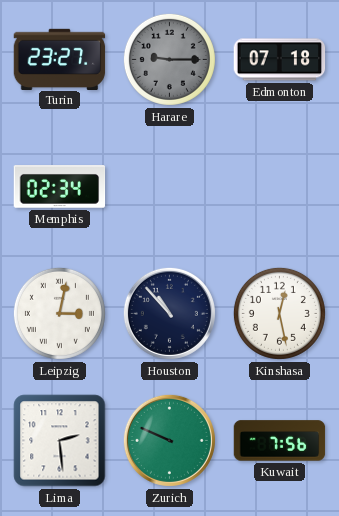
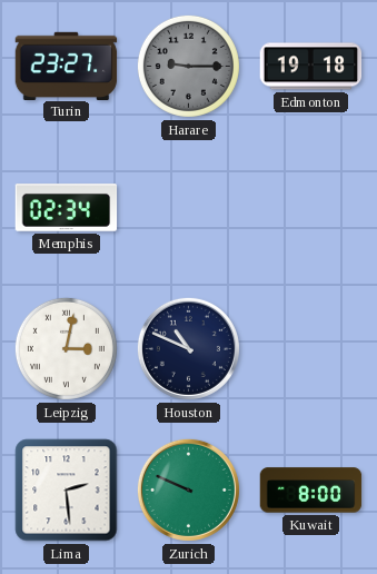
Edmonton: 07:18 -> 19:18
Houston: 10:53 -> 10:49
Kinshasa: 12:28 -> none
Kuwait: 7:56 -> 8:00
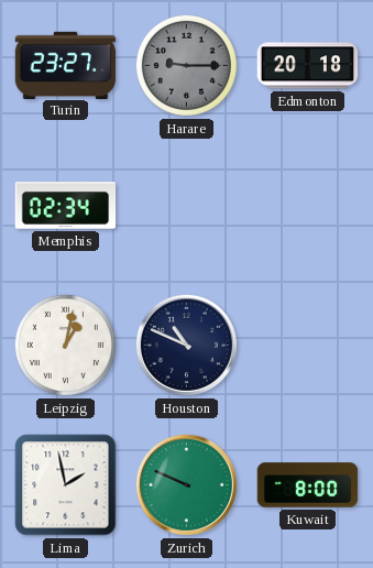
Edmonton: 19:18 -> 20:18
Leipzig: 3:02 -> 1:02
Lima: 2:29 -> 1:58
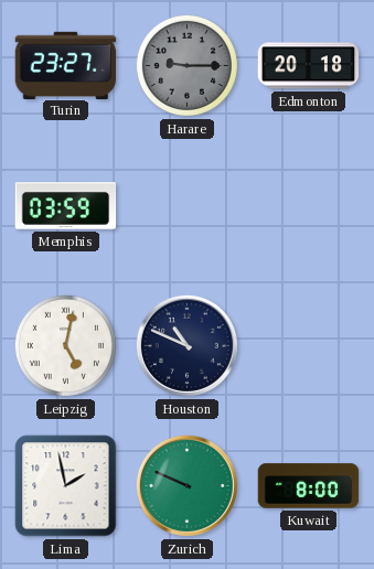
Memphis: 02:34 -> 03:59
Leipzig: 1:02 -> 5:02
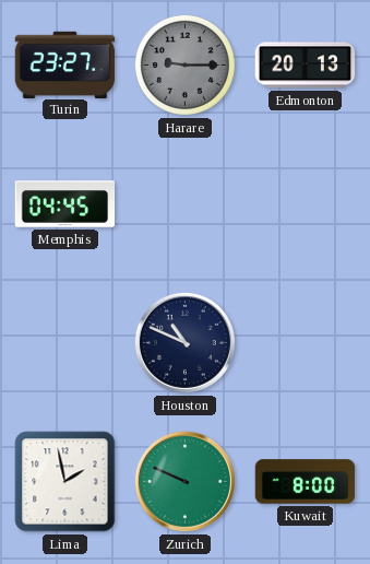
Edmonton: 20:18 -> 20:13
Memphis: 03:59 -> 04:45
Leipzig: 5:02 -> none
